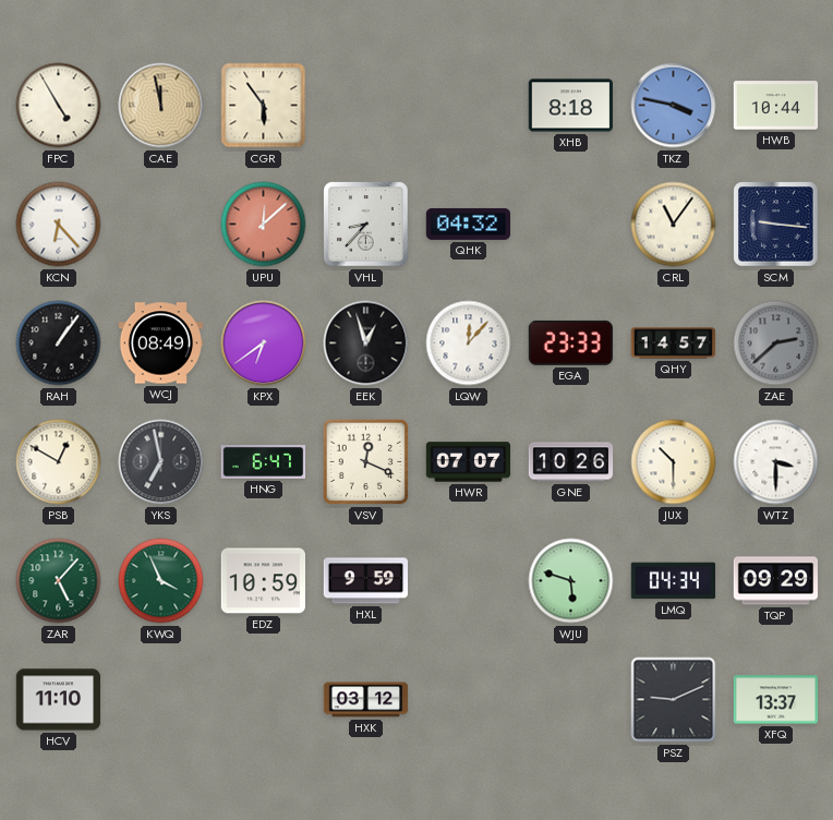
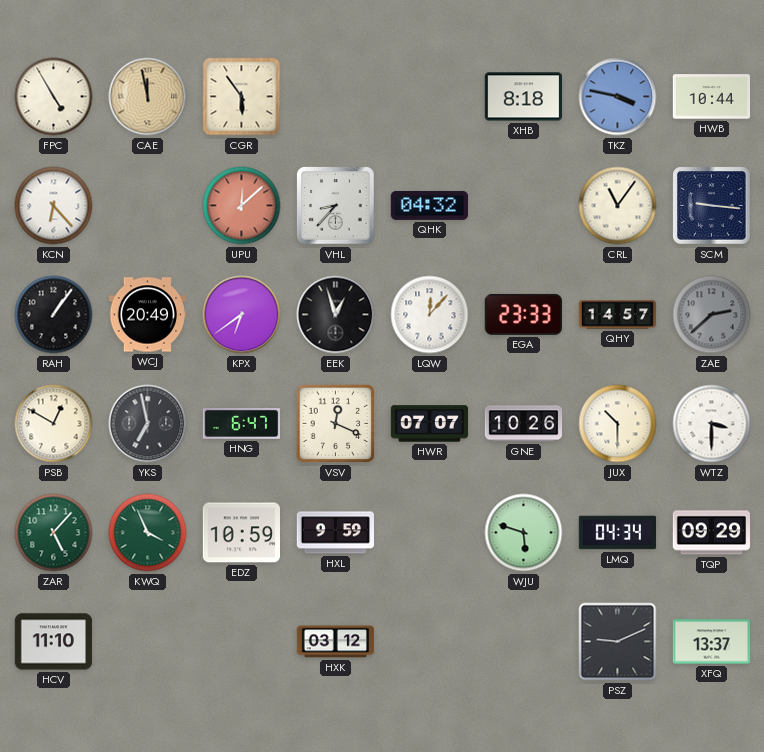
WCJ: 08:49 -> 20:49
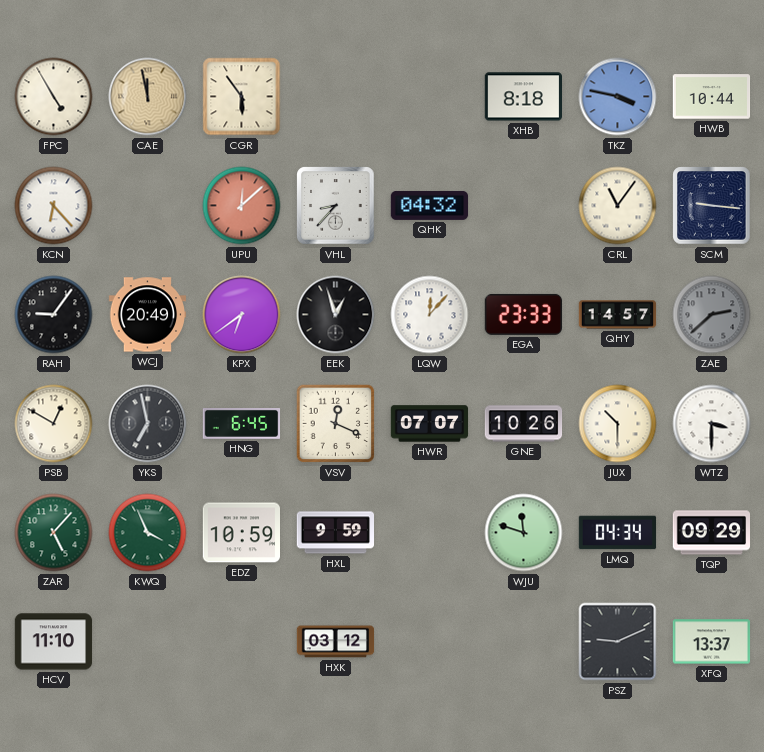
RAH: 1:06 -> 9:06
HNG: 6:47 -> 6:45
WJU: 5:48 -> 11:48
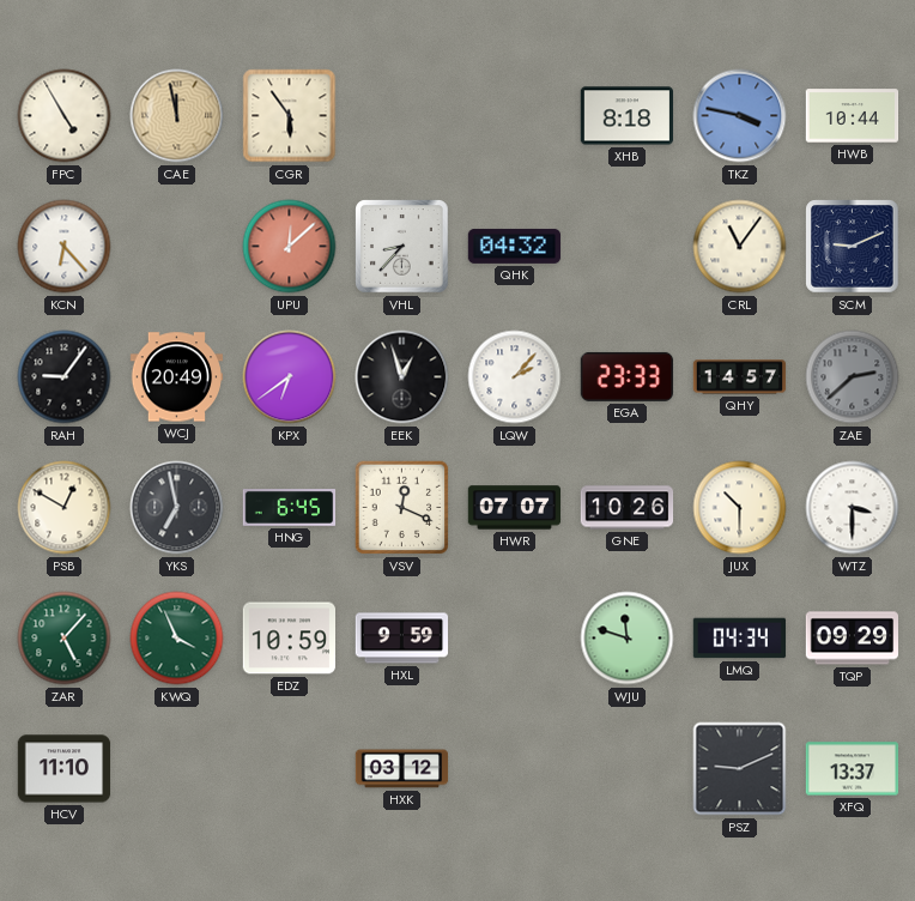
SCM: 9:16 -> 9:11
LQW: 12:07 -> 2:07
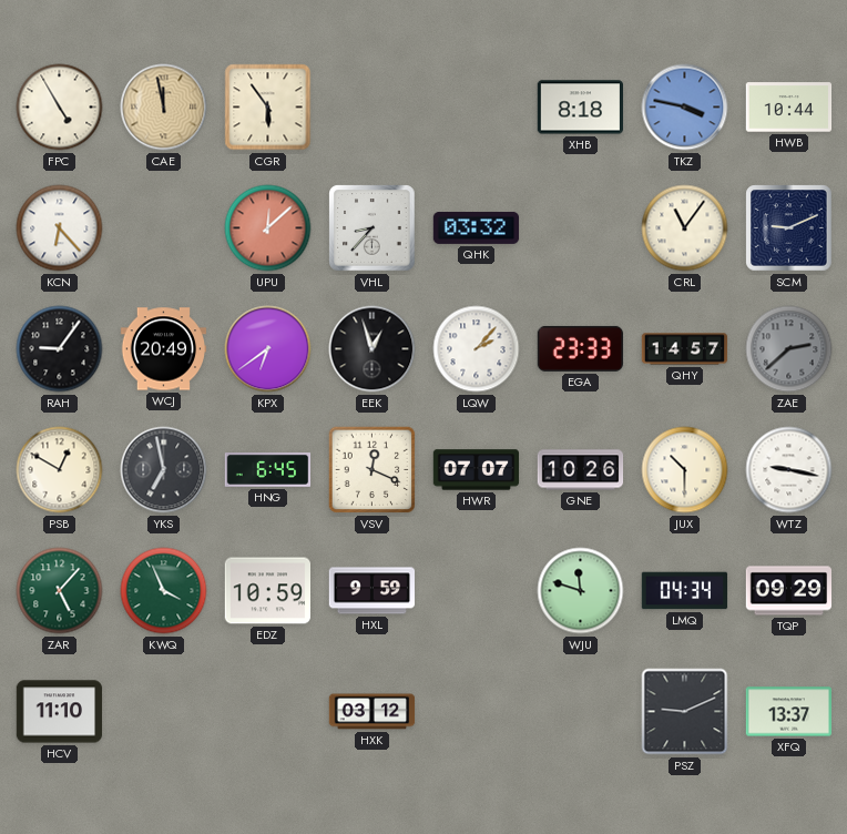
QHK: 04:32 -> 03:32
WTZ: 3:30 -> 9:17
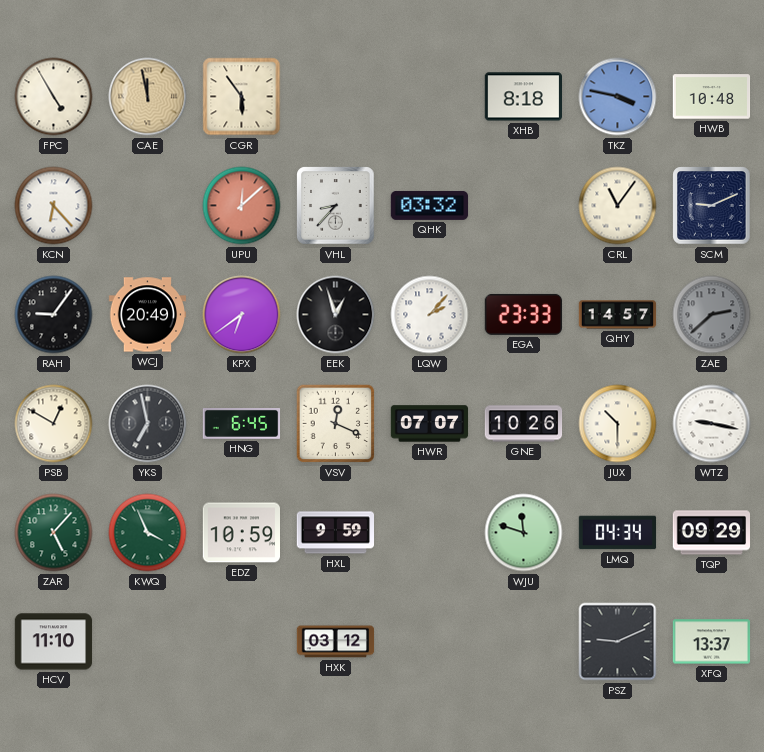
HWB: 10:44 -> 10:48
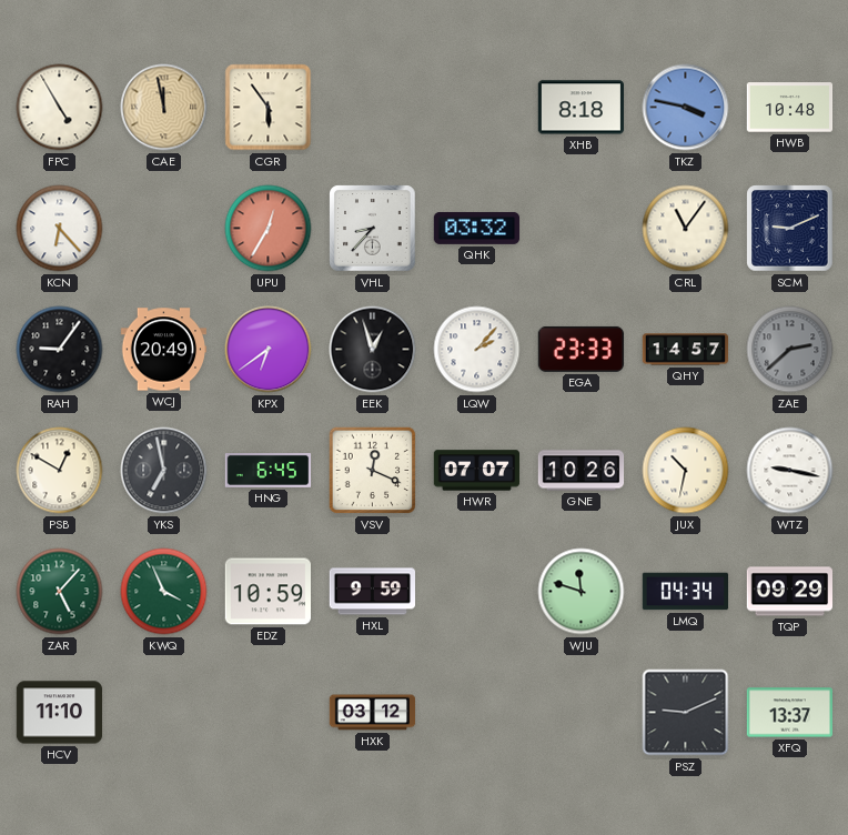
UPU: 12:08 -> 12:35
JUX: 10:30 -> 10:32
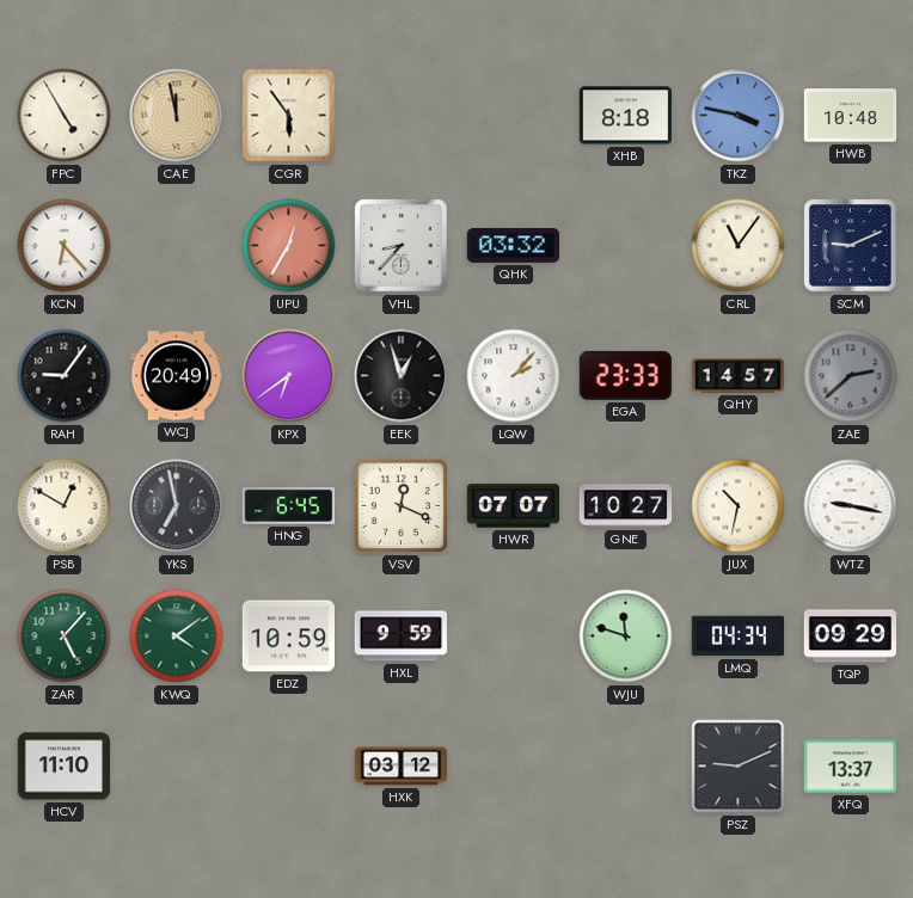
GNE: 10:26 -> 10:27
KWQ: 3:56 -> 4:09
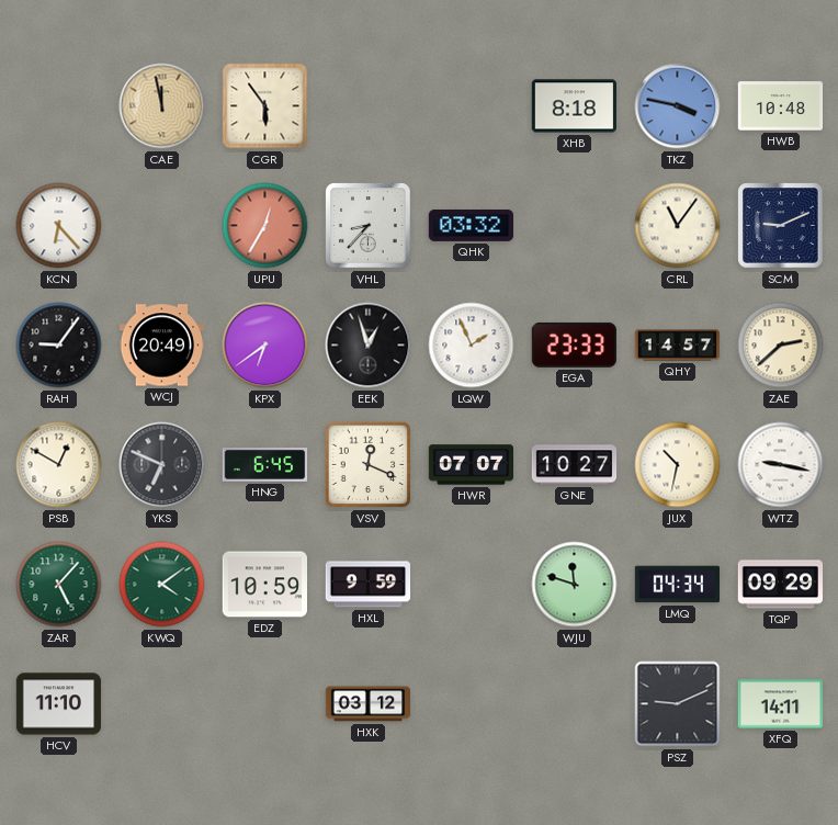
FPC: 4:55 -> none
LQW: 2:07 -> 1:56
ZAE dial: grey -> cream
YKS: 6:58 -> 6:49
XFQ: 13:37 -> 14:11
